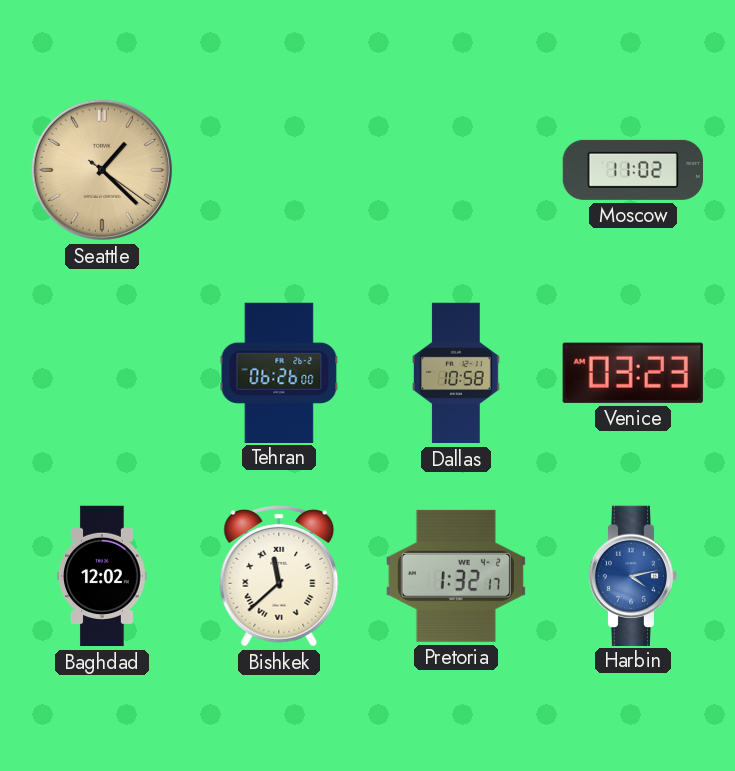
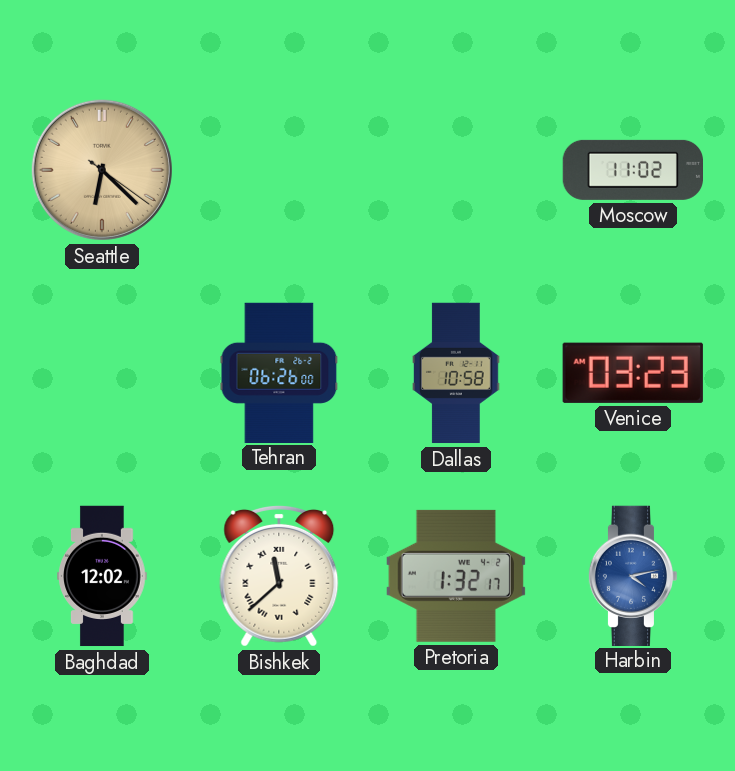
Seattle: 1:22 -> 6:22
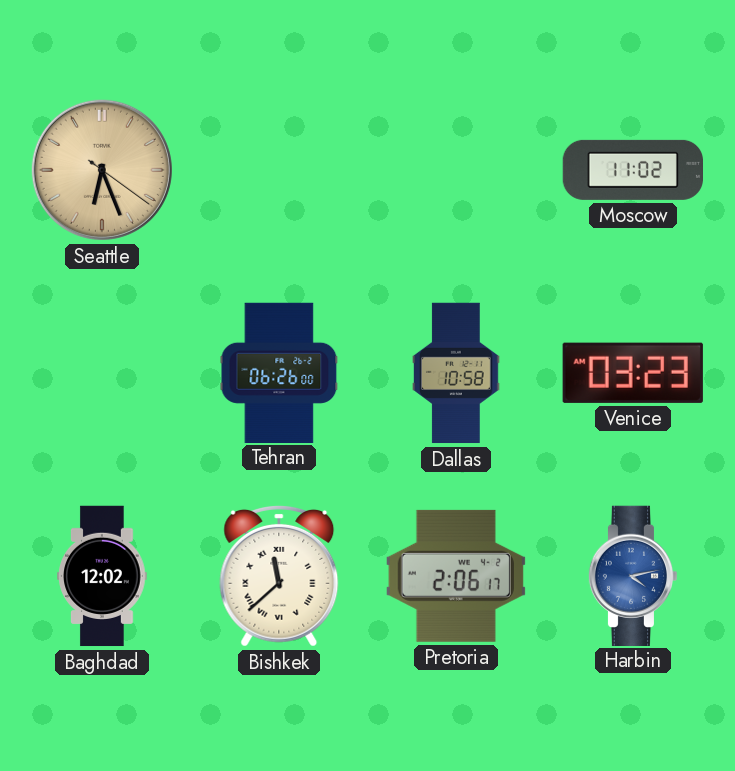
Seattle: 6:22 -> 6:26
Pretoria: 1:32 -> 2:06
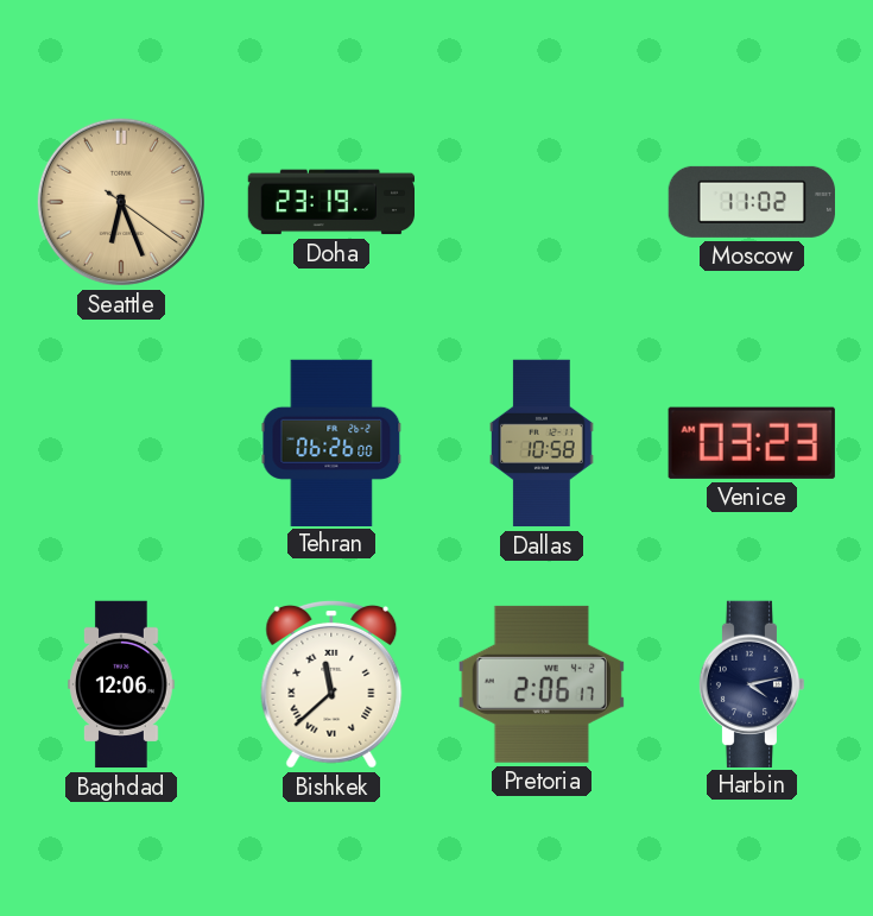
Doha: none -> 23:19
Baghdad: 12:02 -> 12:06
Harbin dial: blue -> navy
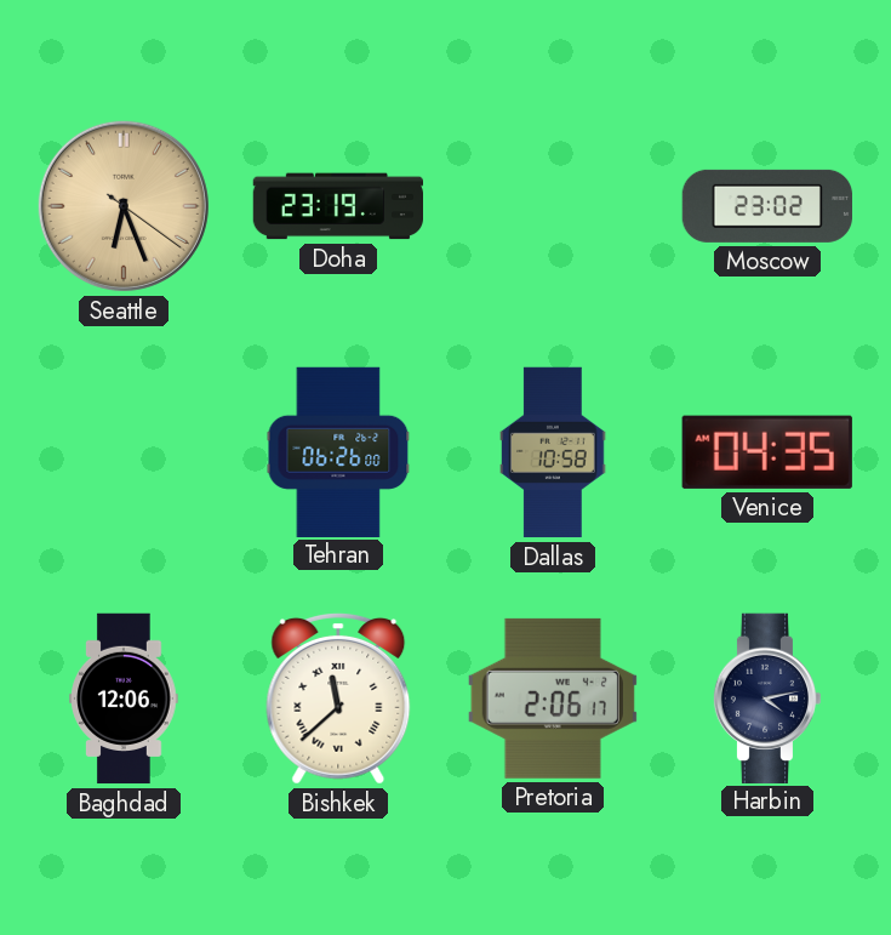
Moscow: 11:02 -> 23:02
Venice: 03:23 -> 04:35
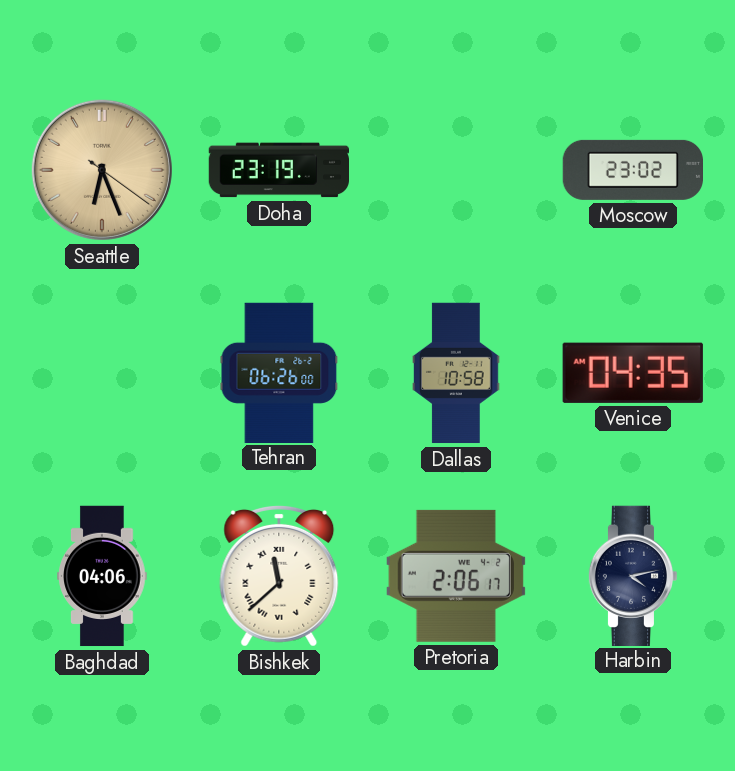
Baghdad: 12:06 -> 04:06
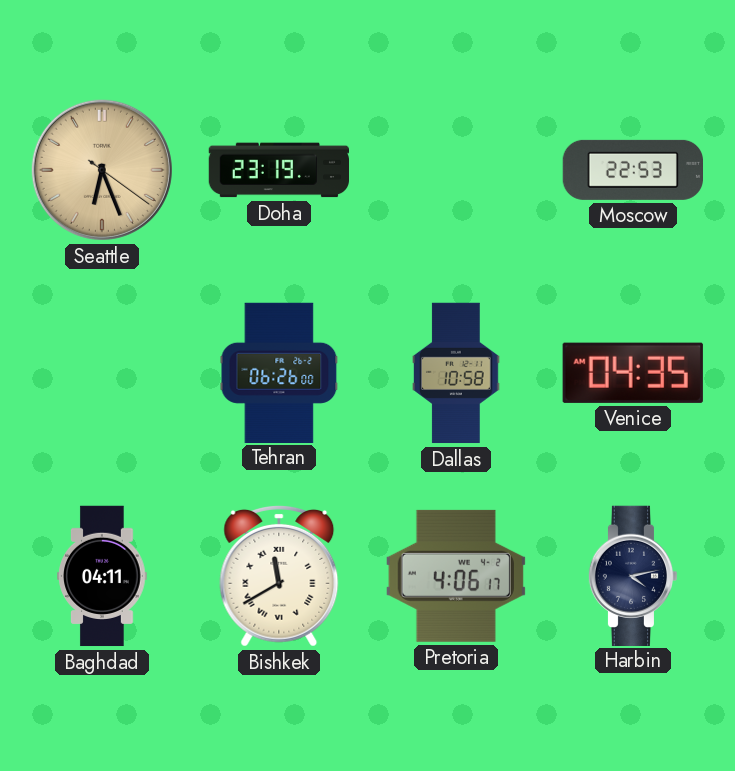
Moscow: 23:02 -> 22:53
Baghdad: 04:06 -> 04:11
Bishkek: 11:38 -> 11:40
Pretoria: 2:06 -> 4:06
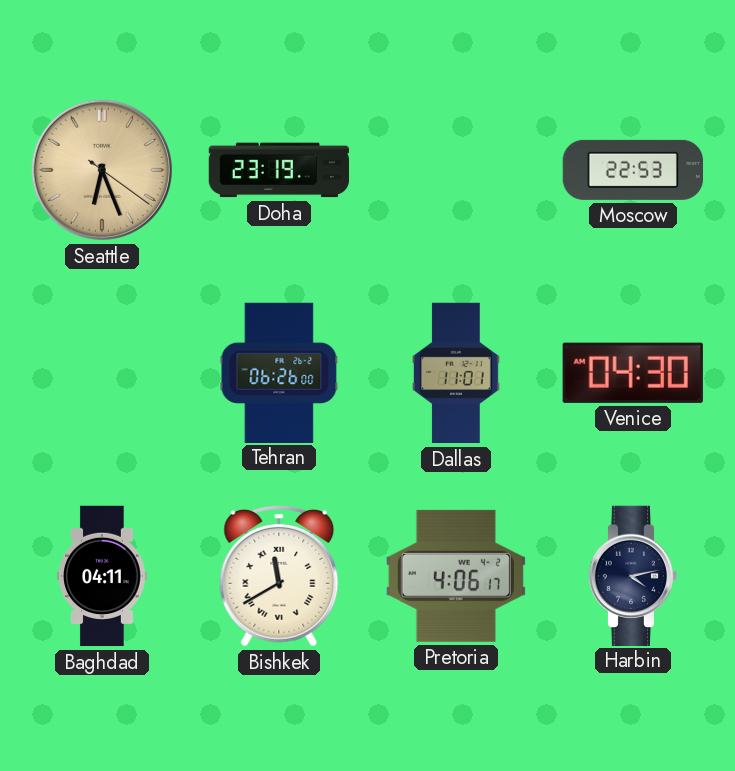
Dallas: 10:58 -> 11:01
Venice: 04:35 -> 04:30
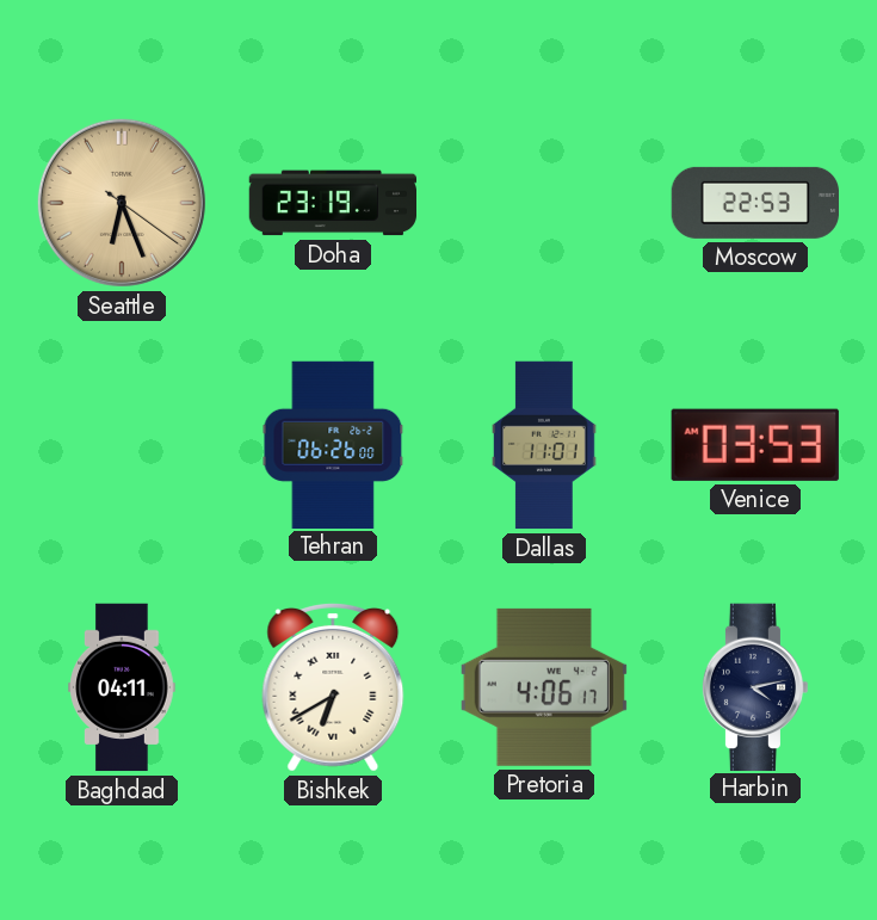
Venice: 04:30 -> 03:53
Bishkek: 11:40 -> 6:40
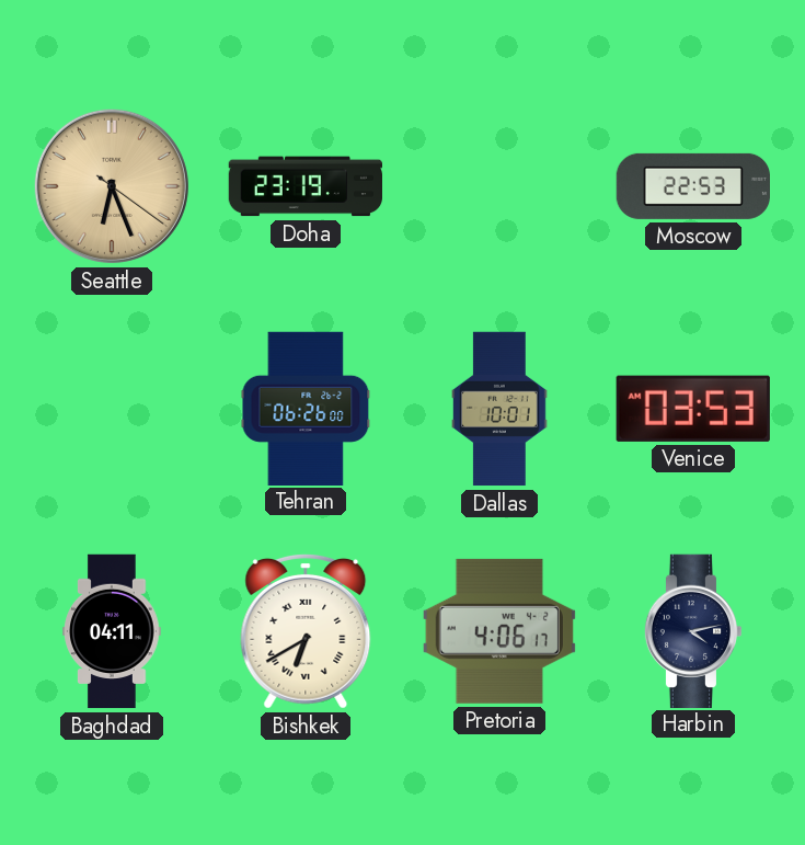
Dallas: 11:01 -> 10:01
